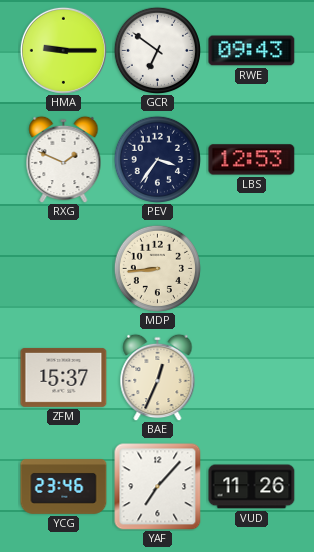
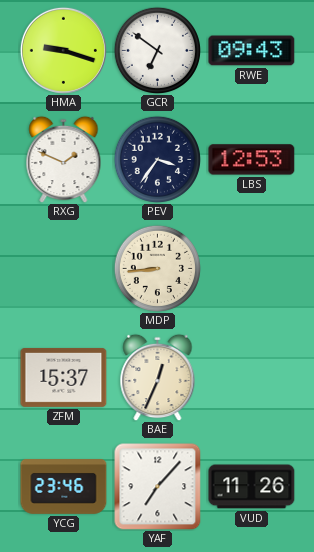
HMA: 9:15 -> 9:18
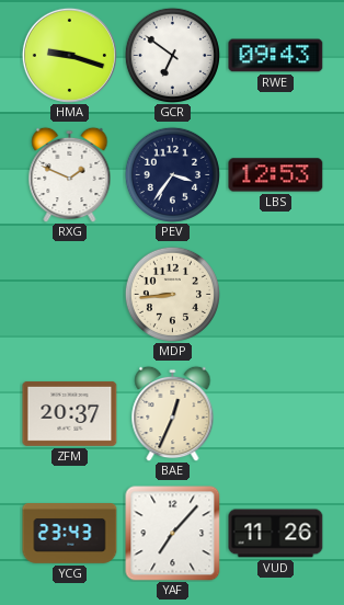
ZFM: 15:37 -> 20:37
YCG: 23:46 -> 23:43
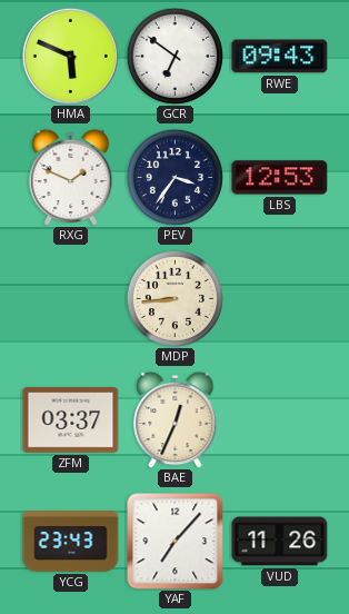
HMA: 9:18 -> 5:49
ZFM: 20:37 -> 03:37
